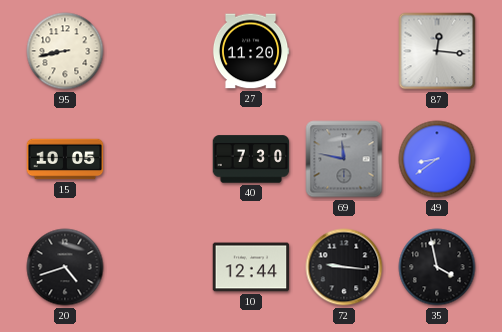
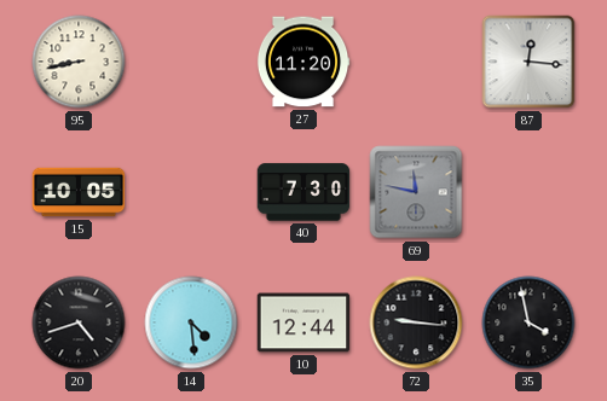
49: 8:39 -> none
14: none -> 4:29
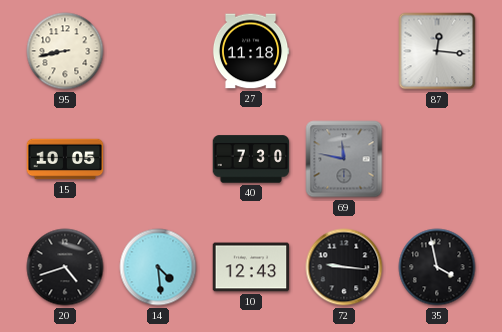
27: 11:20 -> 11:18
10: 12:44 -> 12:43
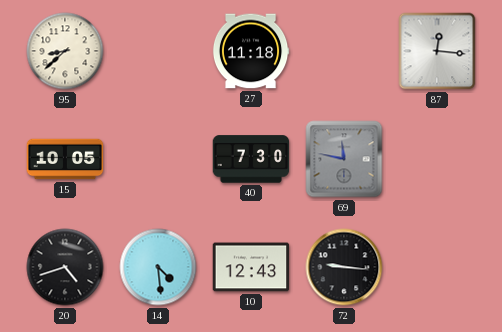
95: 8:43 -> 8:38
35: 3:58 -> none
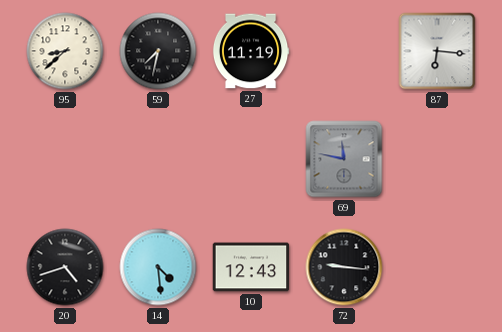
59: none -> 7:32
27: 11:18 -> 11:19
87: 12:16 -> 6:16
15: 10:05 -> none
40: 7:30 -> none
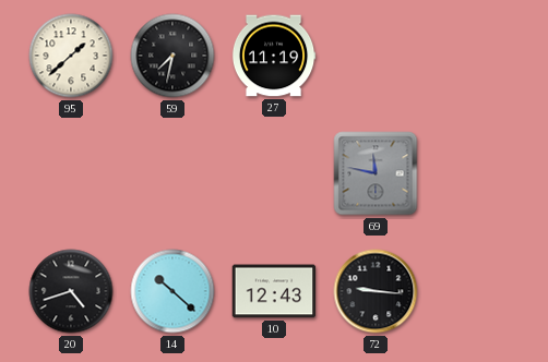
95: 8:38 -> 1:38
87: 6:16 -> none
14: 4:29 -> 10:22
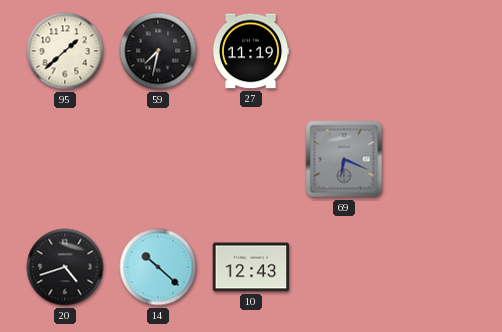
69: 11:47 -> 6:19
72: 9:16 -> none
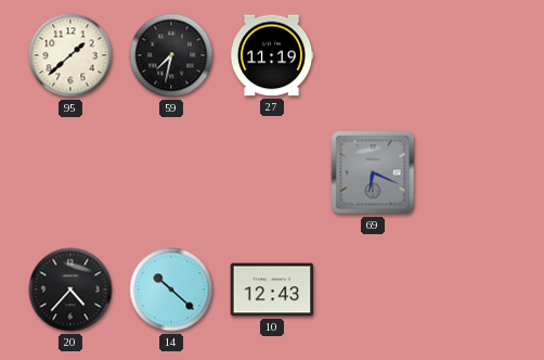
20: 4:42 -> 4:37
